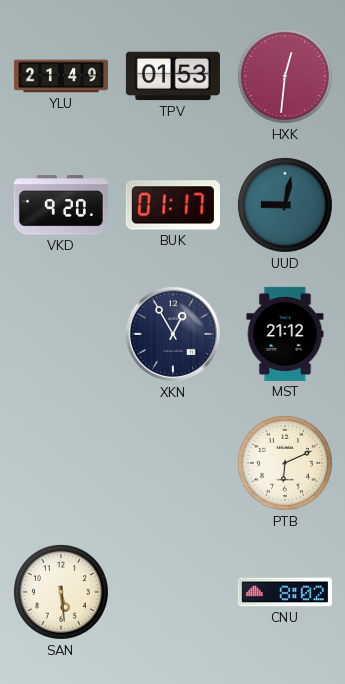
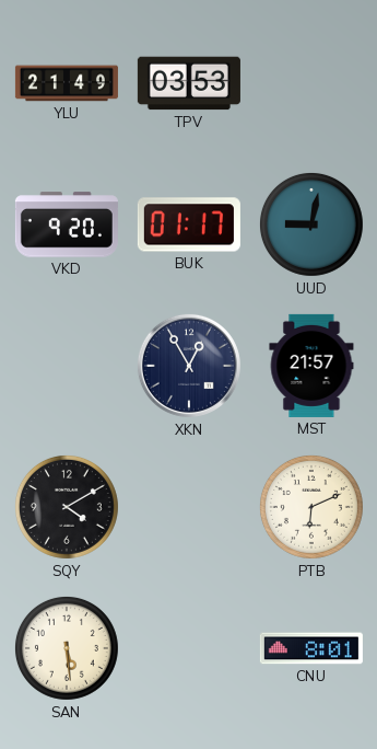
TPV: 01:53 -> 03:53
HXK: 12:31 -> none
MST: 21:12 -> 21:57
SQY: none -> 4:10
CNU: 8:02 -> 8:01
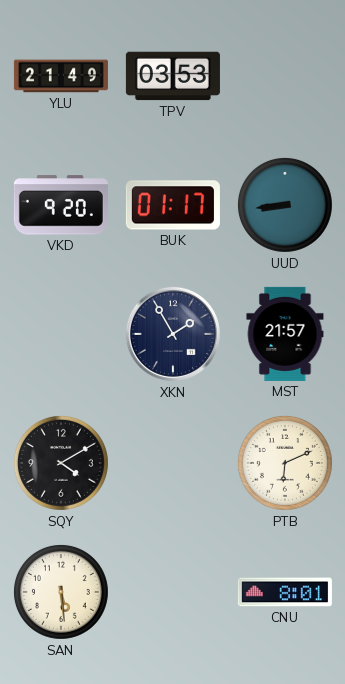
UUD: 9:02 -> 8:44
XKN: 12:55 -> 1:55
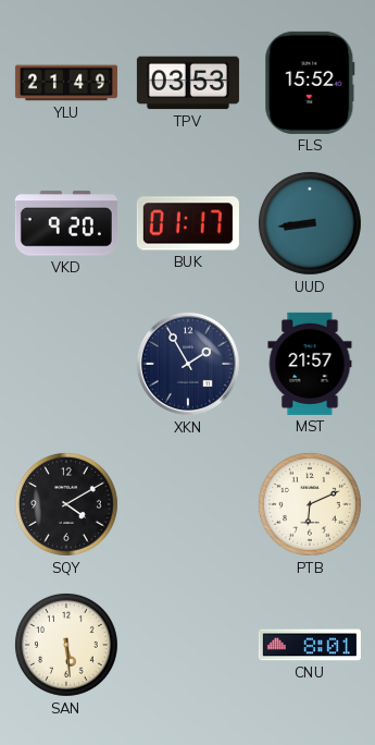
FLS: none -> 15:52
